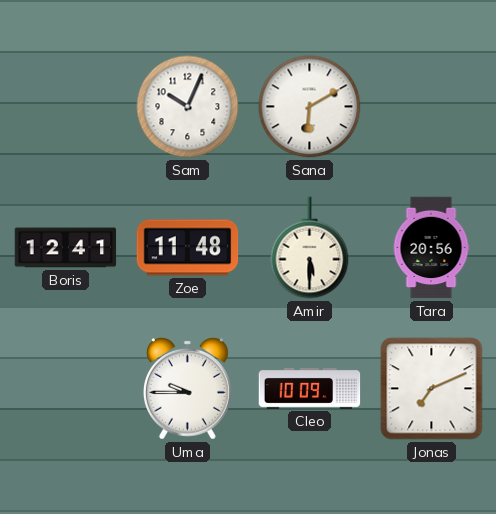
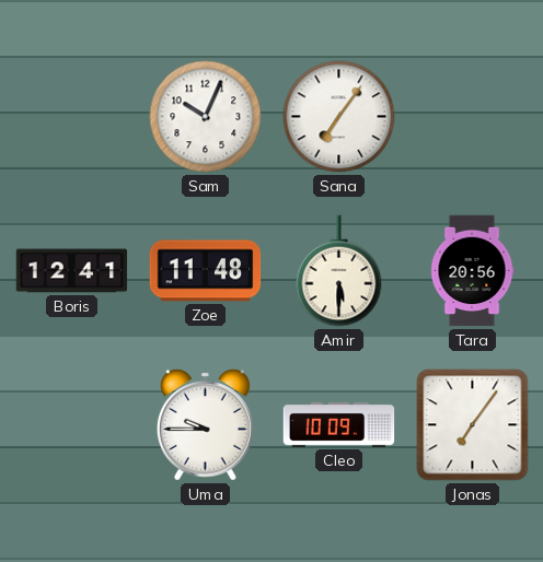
Sana: 6:10 -> 7:06
Jonas: 7:11 -> 7:06
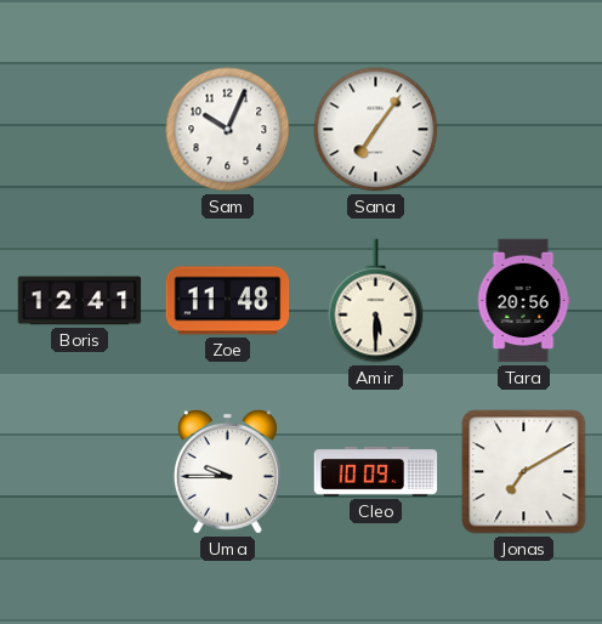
Jonas: 7:06 -> 7:10
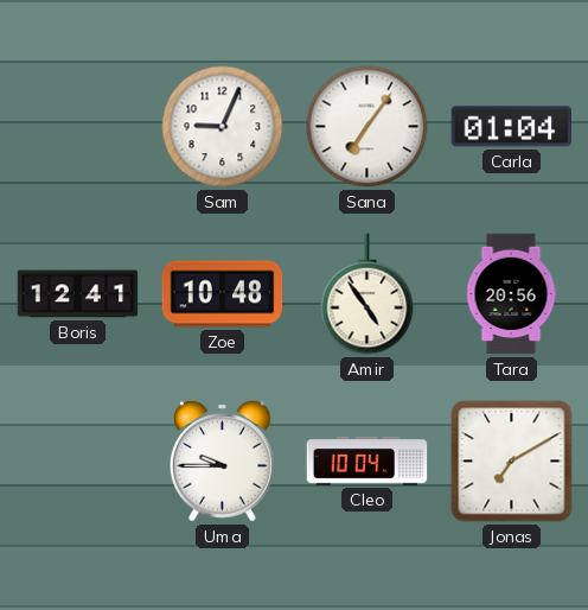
Sam: 10:04 -> 9:04
Carla: none -> 01:04
Zoe: 11:48 -> 10:48
Amir: 5:30 -> 4:54
Cleo: 10:09 -> 10:04
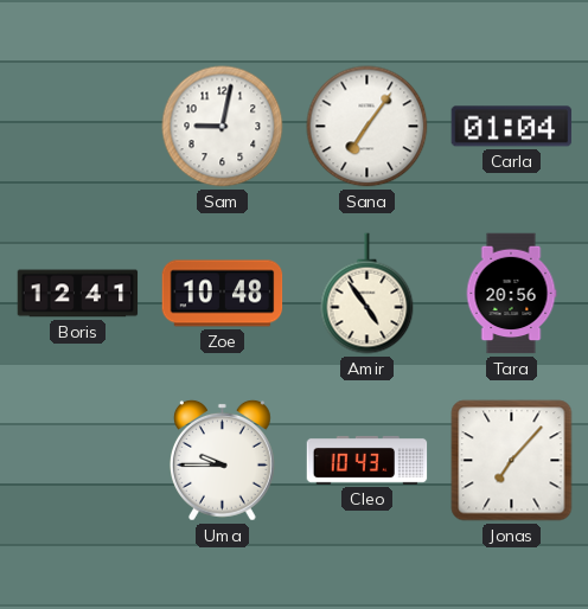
Sam: 9:04 -> 9:02
Cleo: 10:04 -> 10:43
Jonas: 7:10 -> 7:07
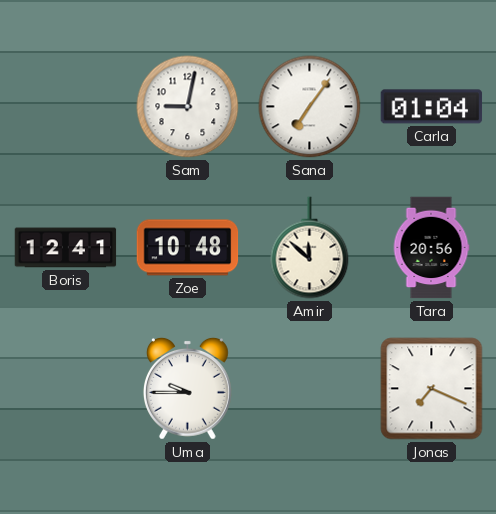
Amir: 4:54 -> 11:52
Cleo: 10:43 -> none
Jonas: 7:07 -> 7:19
